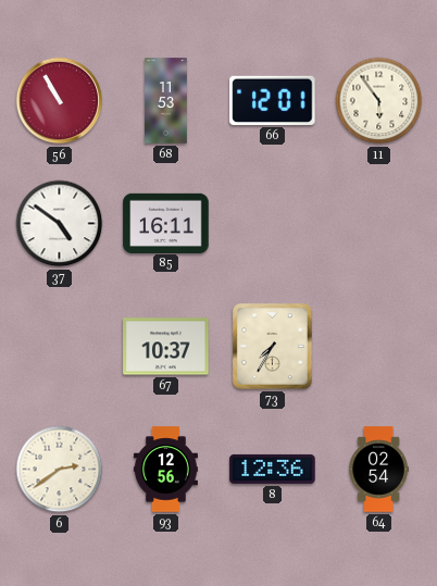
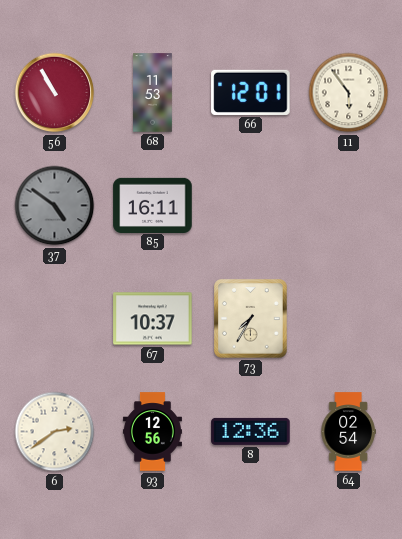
37 dial: white -> grey
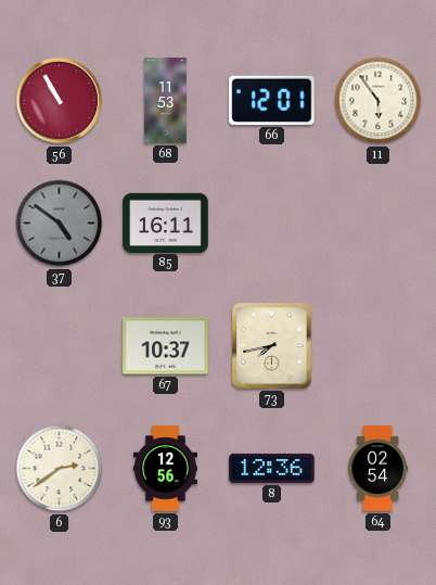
73: 7:35 -> 7:43
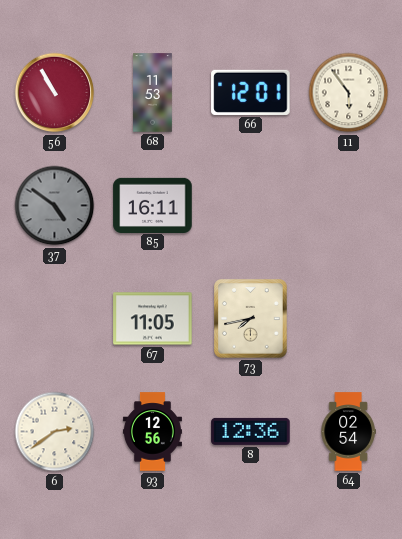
67: 10:37 -> 11:05
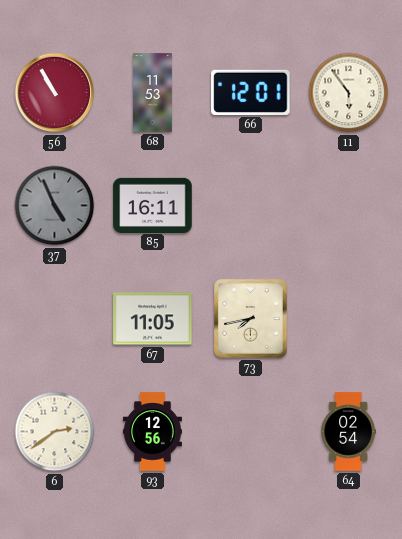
37: 4:51 -> 4:56
8: 12:36 -> none
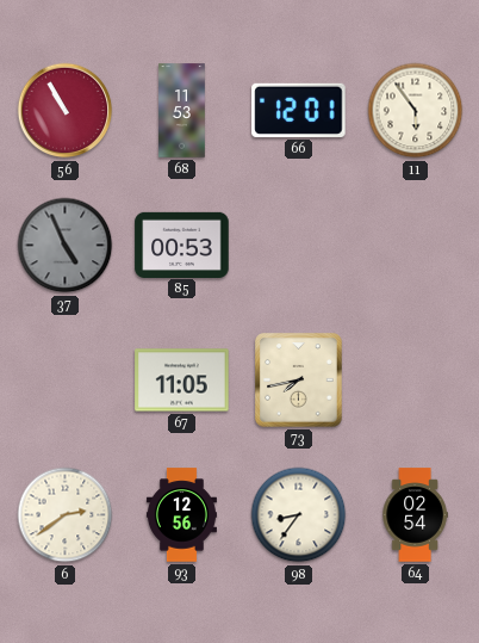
85: 16:11 -> 00:53
98: none -> 8:36
